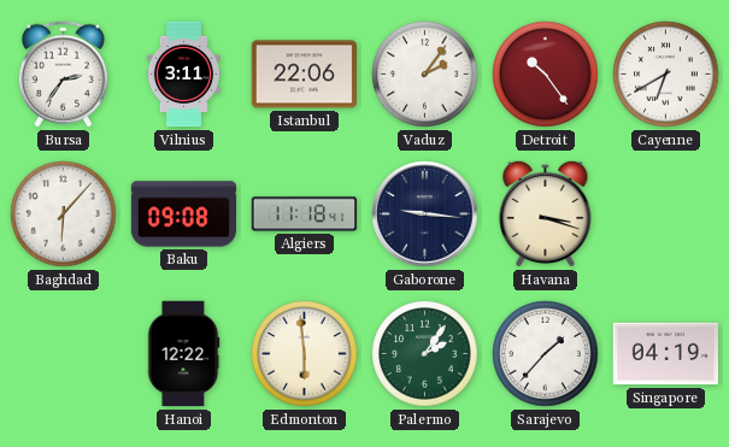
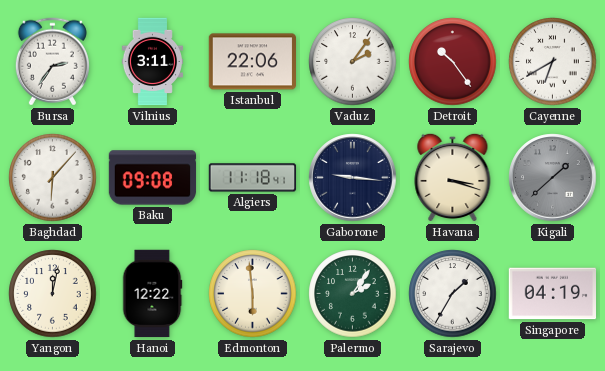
Kigali: none -> 1:38
Yangon: none -> 12:02
Sarajevo: 1:37 -> 1:35
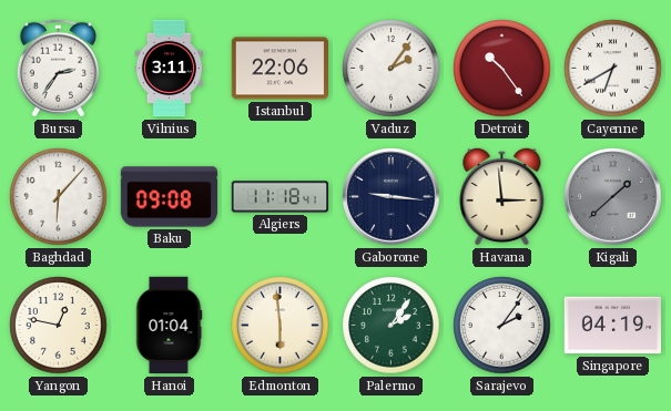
Havana: 3:18 -> 2:59
Yangon: 12:02 -> 12:47
Hanoi: 12:22 -> 01:04
Sarajevo: 1:35 -> 2:06
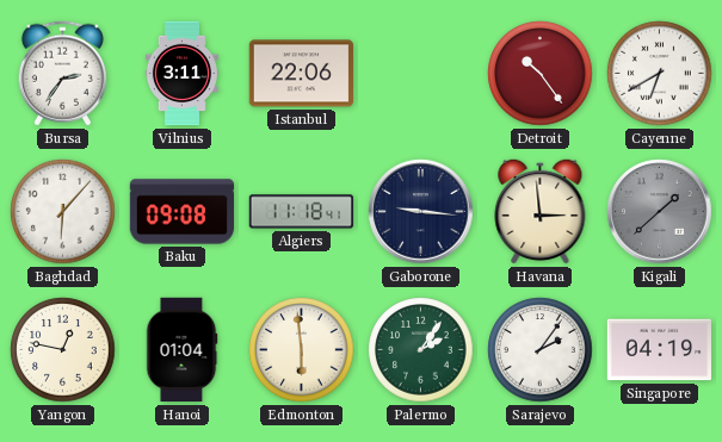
Vaduz: 2:06 -> none
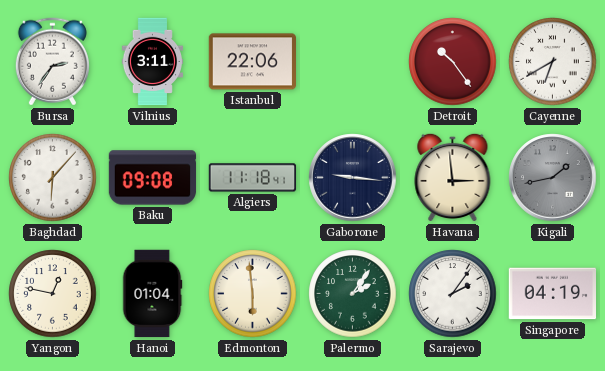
Kigali: 1:38 -> 1:43
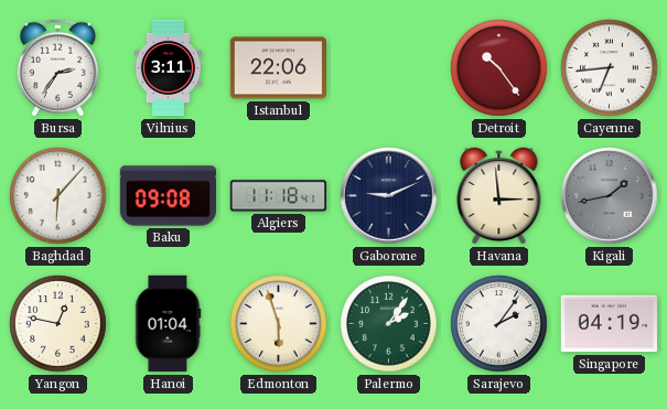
Cayenne: 6:40 -> 6:44
Gaborone: 9:16 -> 9:11
Edmonton: 5:59 -> 5:57
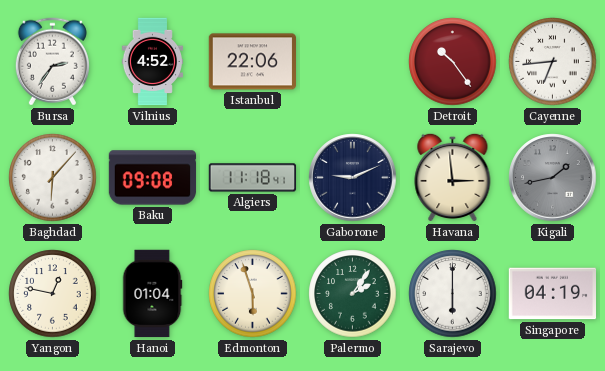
Vilnius: 3:11 -> 4:52
Sarajevo: 2:06 -> 6:00
